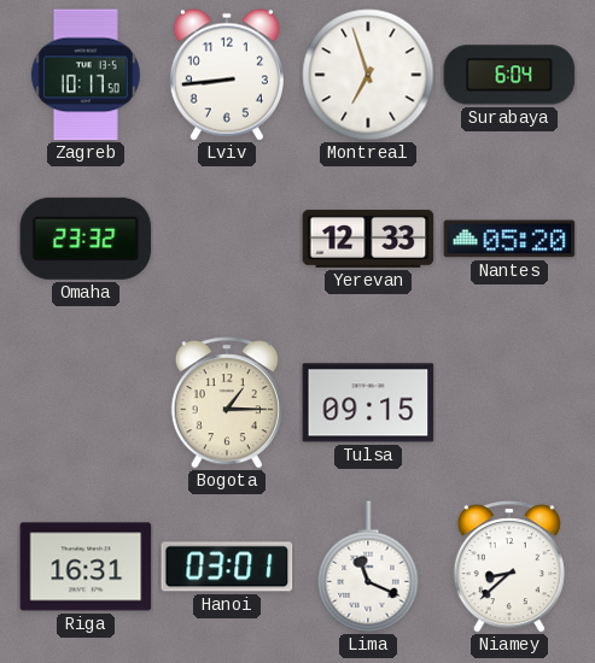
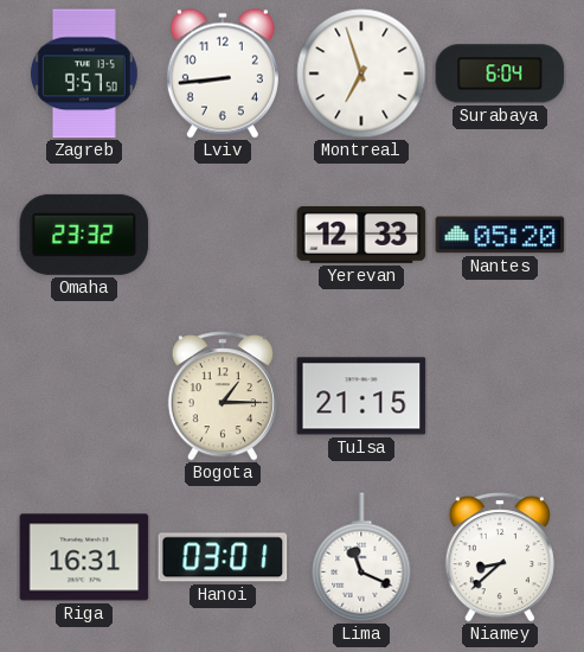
Zagreb: 10:17 -> 9:57
Tulsa: 09:15 -> 21:15
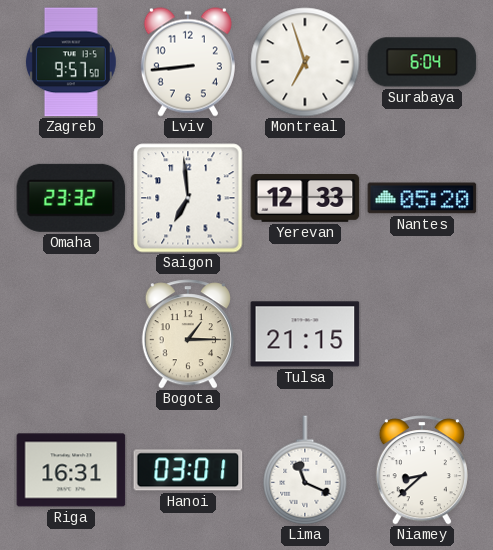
Saigon: none -> 6:59
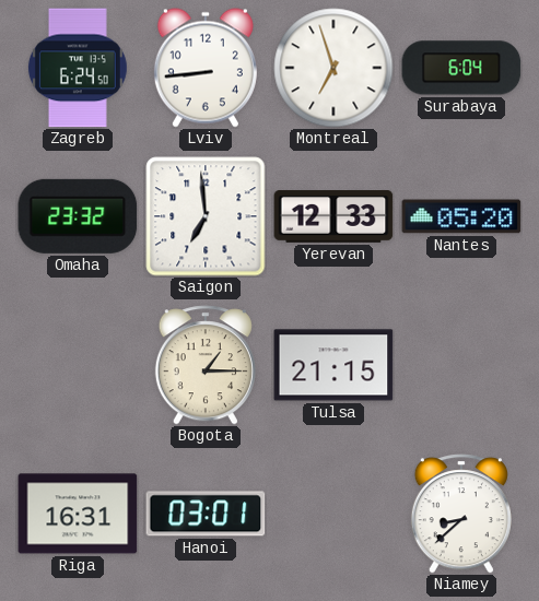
Zagreb: 9:57 -> 6:24
Lima: 11:19 -> none
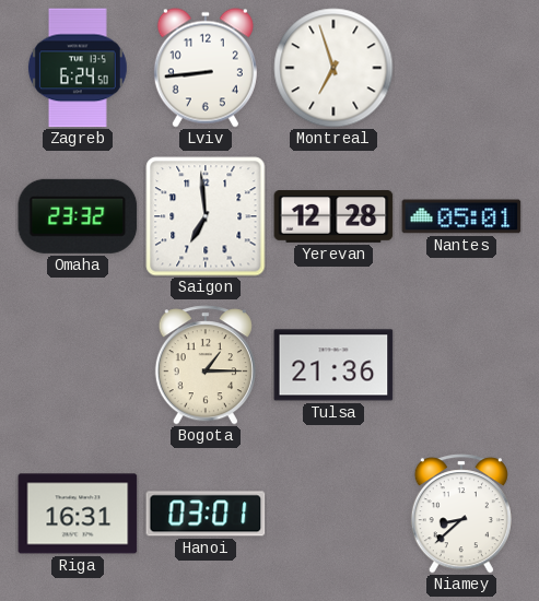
Surabaya: 6:04 -> none
Yerevan: 12:33 -> 12:28
Nantes: 05:20 -> 05:01
Tulsa: 21:15 -> 21:36
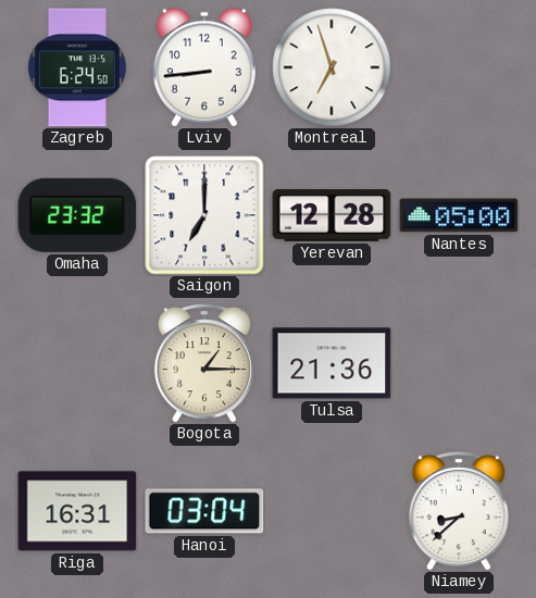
Saigon: 6:59 -> 7:00
Nantes: 05:01 -> 05:00
Hanoi: 03:01 -> 03:04
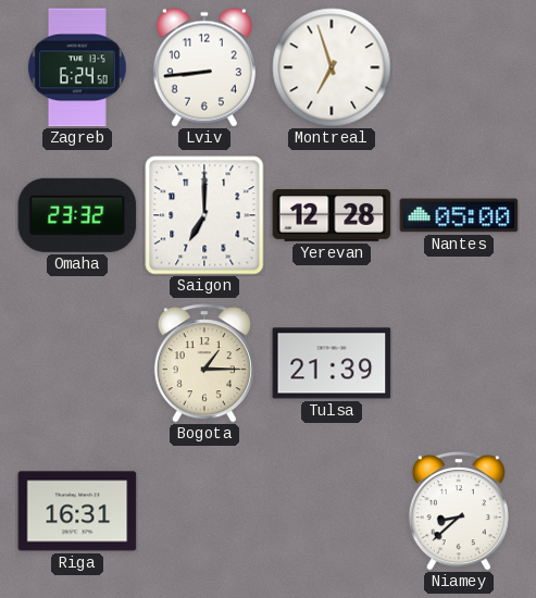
Tulsa: 21:36 -> 21:39
Hanoi: 03:04 -> none
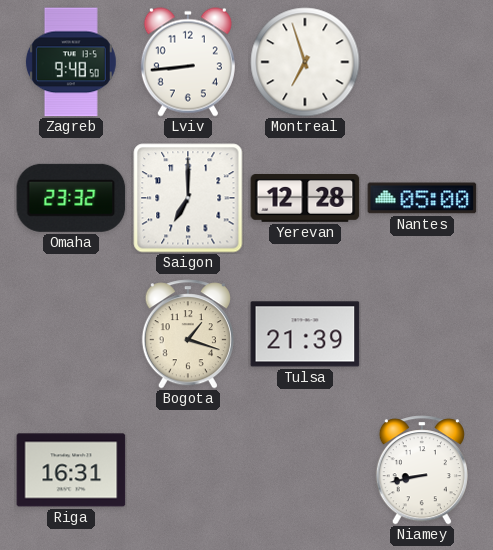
Zagreb: 6:24 -> 9:48
Bogota: 1:15 -> 1:18
Niamey: 8:38 -> 8:43
